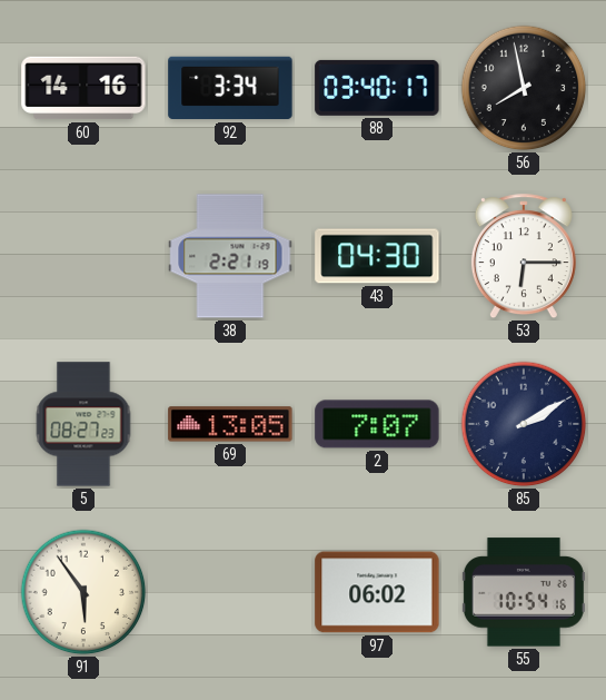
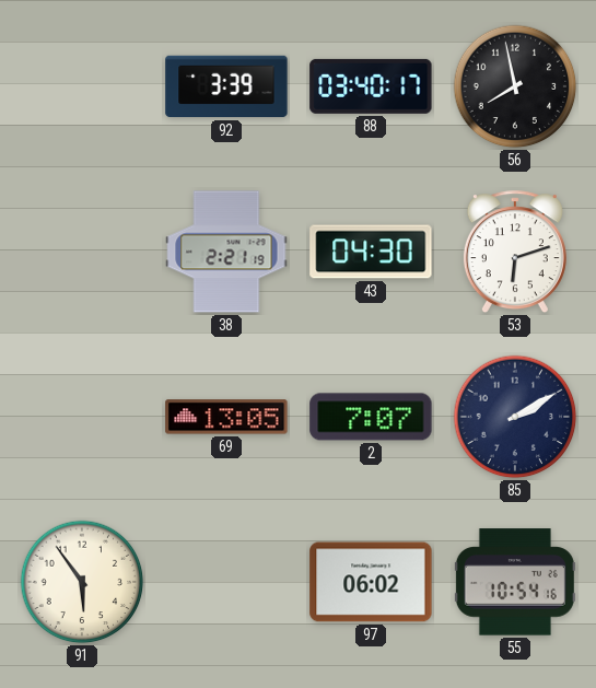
60: 14:16 -> none
92: 3:34 -> 3:39
53: 6:15 -> 6:12
5: 08:27 -> none
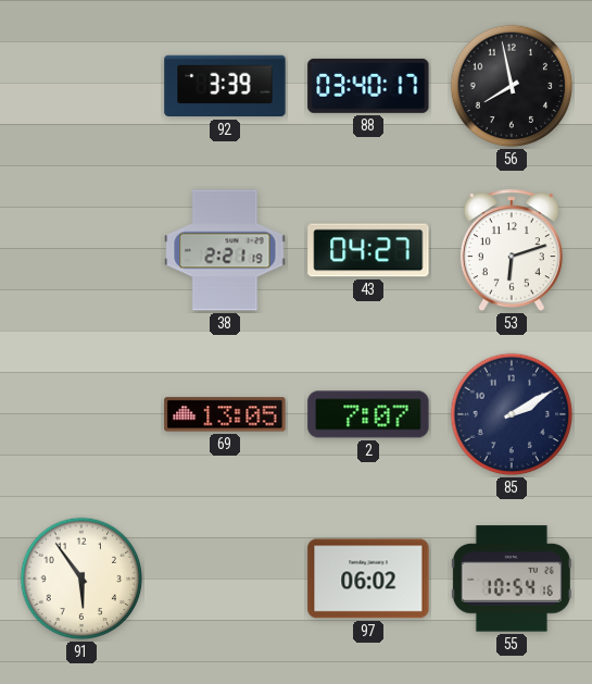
43: 04:30 -> 04:27
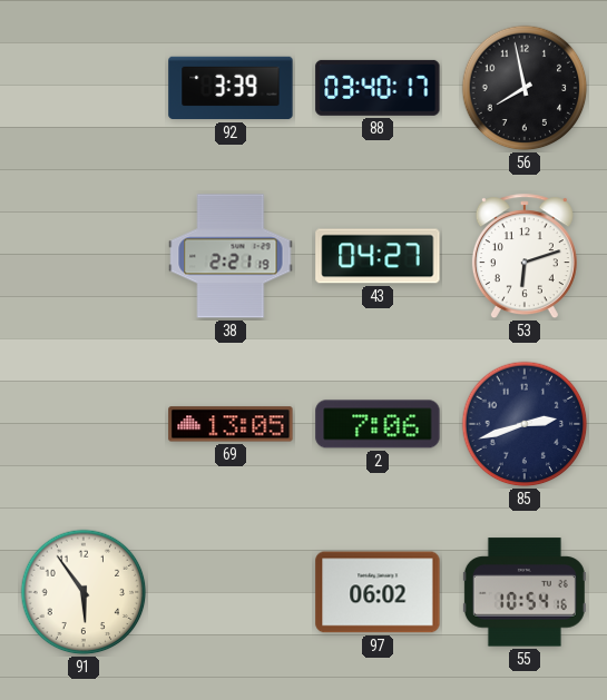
2: 7:07 -> 7:06
85: 2:10 -> 2:42
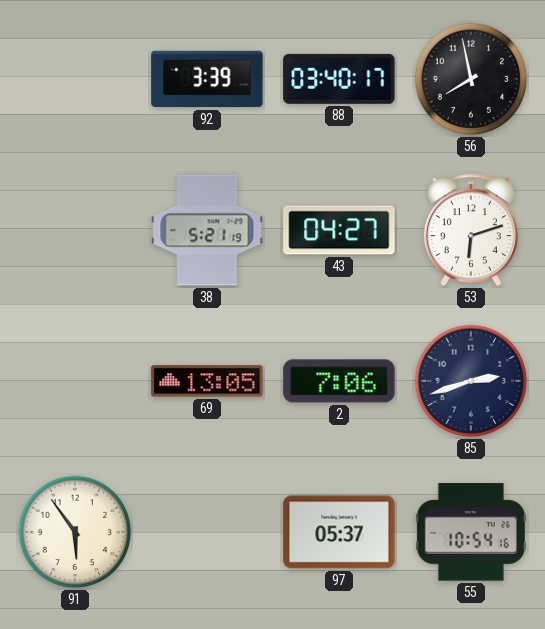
38: 2:21 -> 5:21
97: 06:02 -> 05:37
